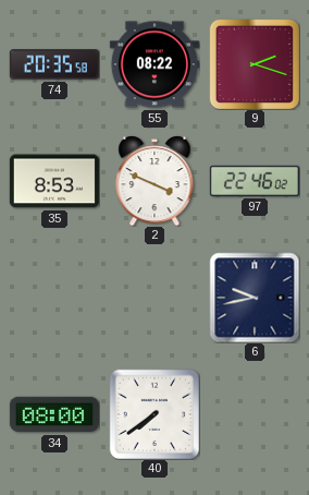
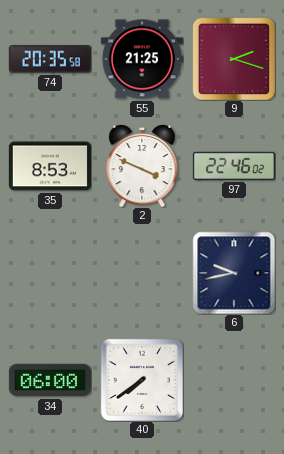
55: 08:22 -> 21:25
34: 08:00 -> 06:00
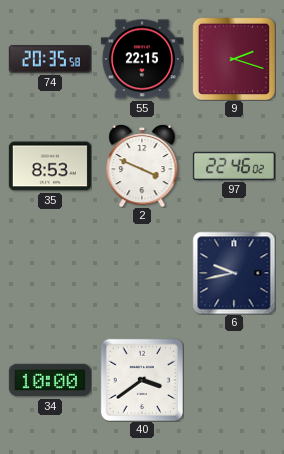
55: 21:25 -> 22:15
34: 06:00 -> 10:00
40: 7:39 -> 3:39
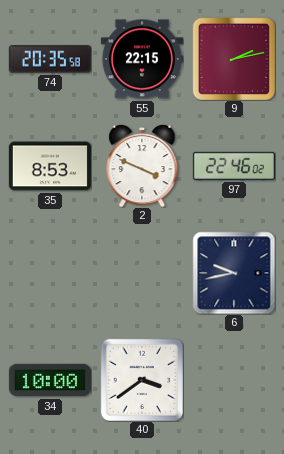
9: 2:18 -> 2:13
